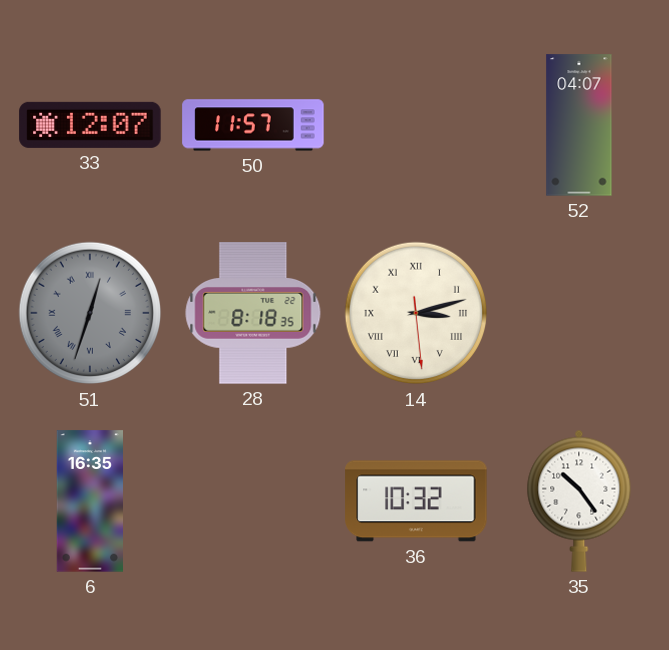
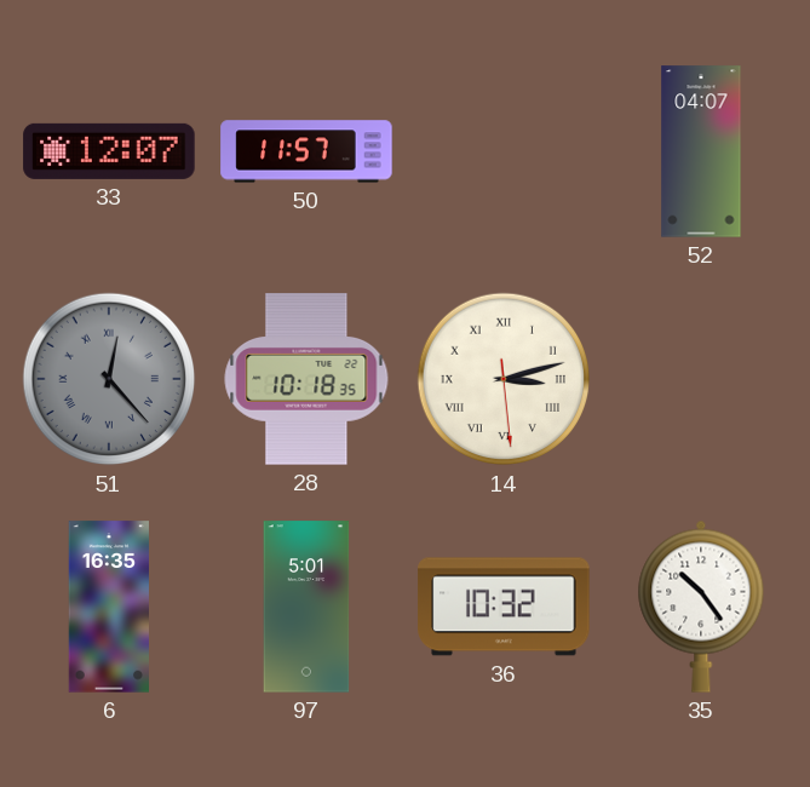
51: 12:33 -> 12:23
28: 8:18 -> 10:18
97: none -> 5:01
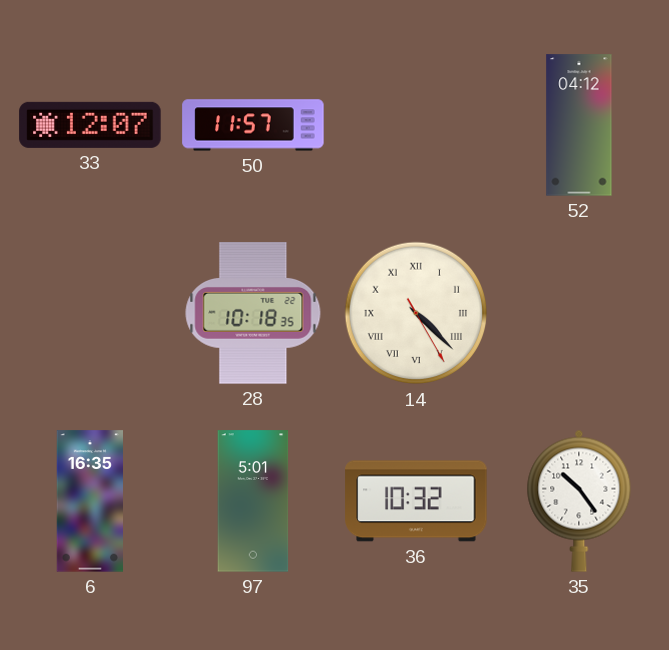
52: 04:07 -> 04:12
51: 12:23 -> none
14: 3:12 -> 4:22
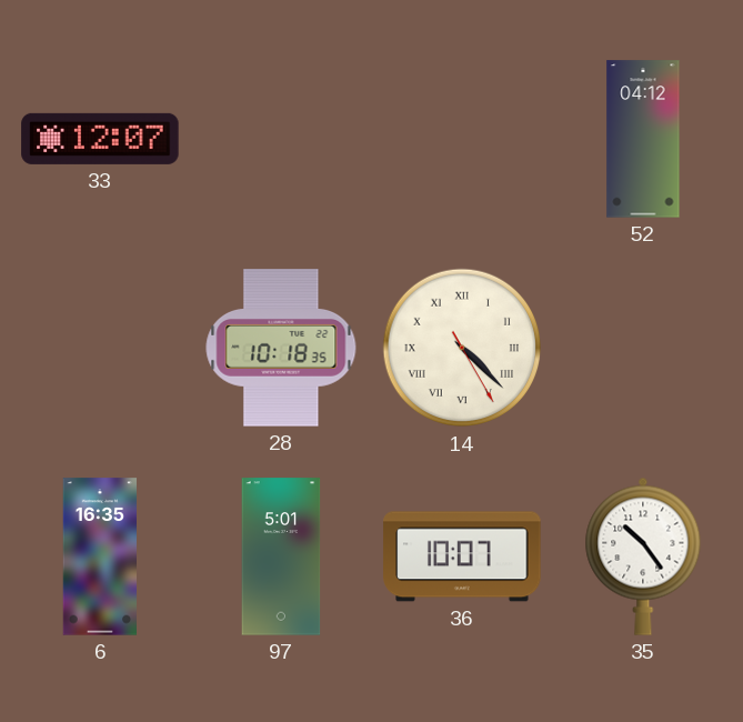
50: 11:57 -> none
36: 10:32 -> 10:07
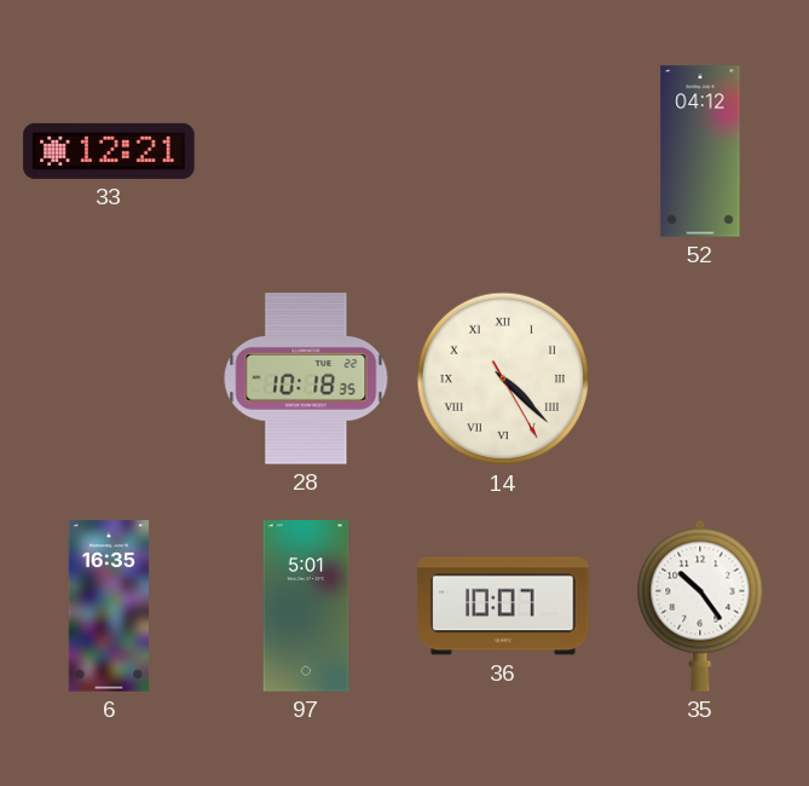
33: 12:07 -> 12:21
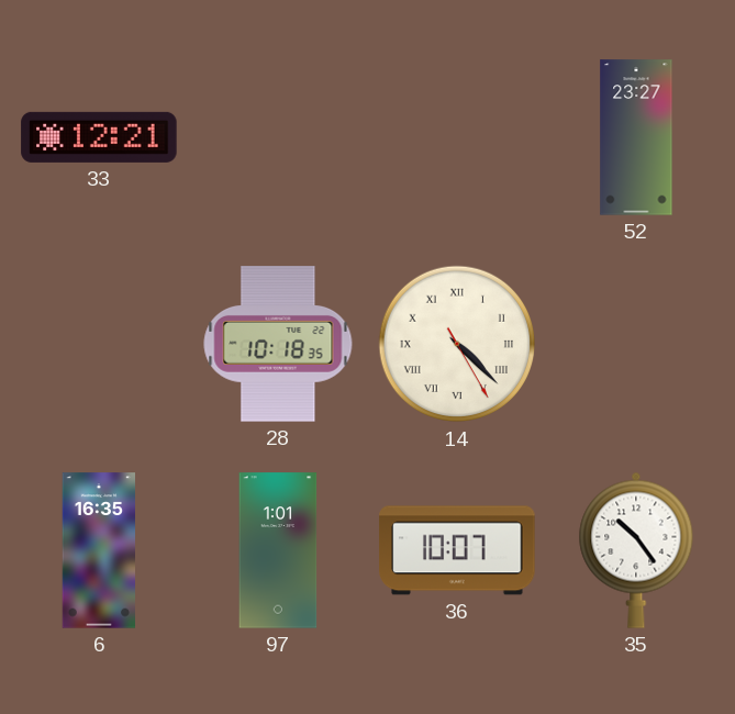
52: 04:12 -> 23:27
97: 5:01 -> 1:01
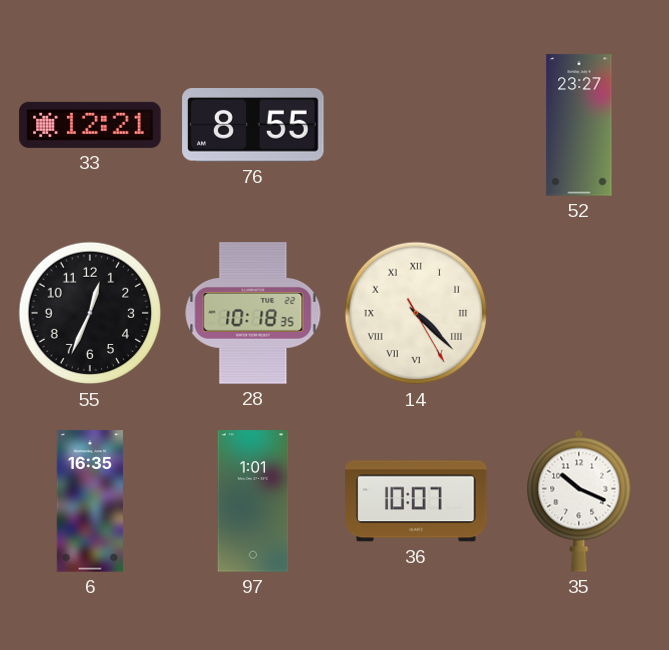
76: none -> 8:55
55: none -> 12:34
35: 10:24 -> 10:19
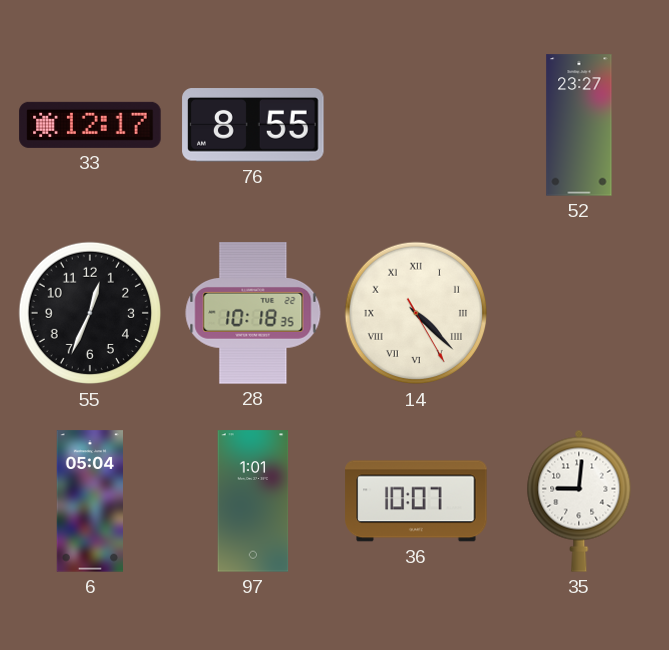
33: 12:21 -> 12:17
6: 16:35 -> 05:04
35: 10:19 -> 9:01
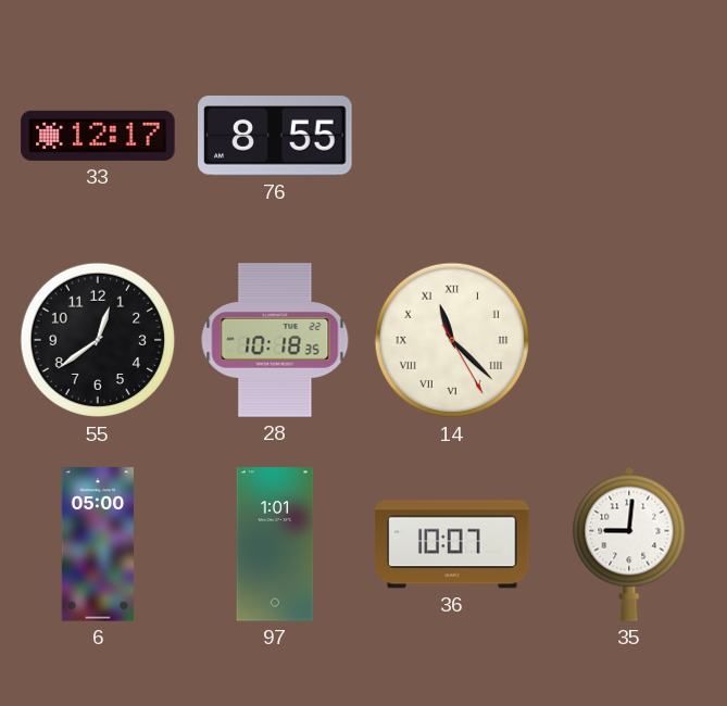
52: 23:27 -> none
55: 12:34 -> 12:39
14: 4:22 -> 11:22
6: 05:04 -> 05:00
